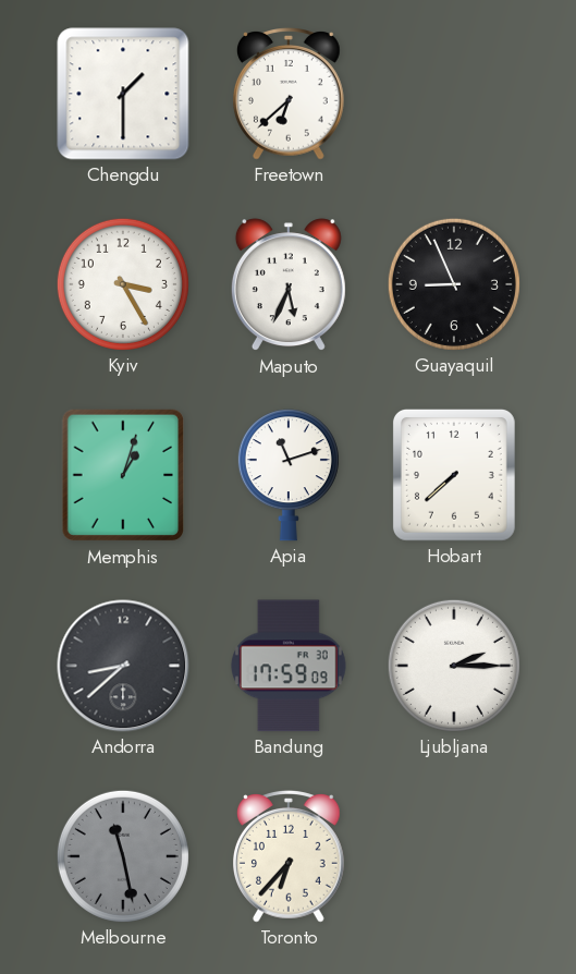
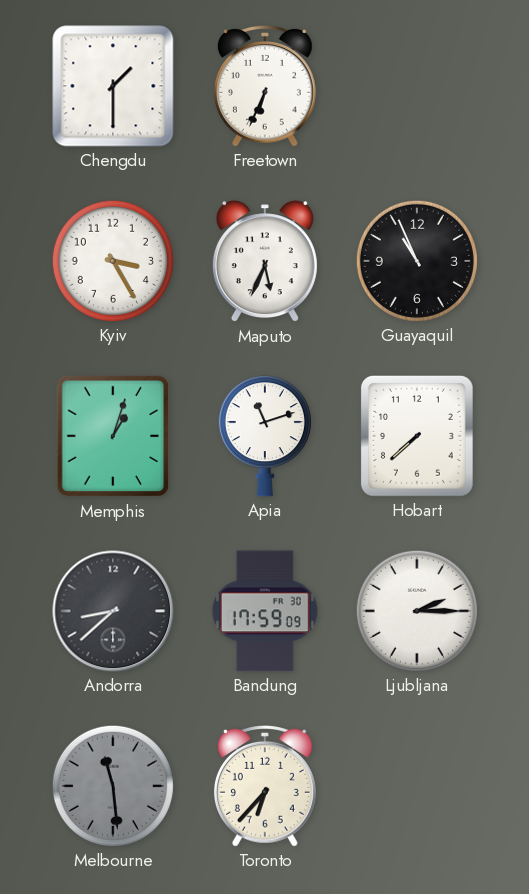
Freetown: 6:38 -> 6:34
Guayaquil: 8:56 -> 10:56
Melbourne: 11:28 -> 11:29
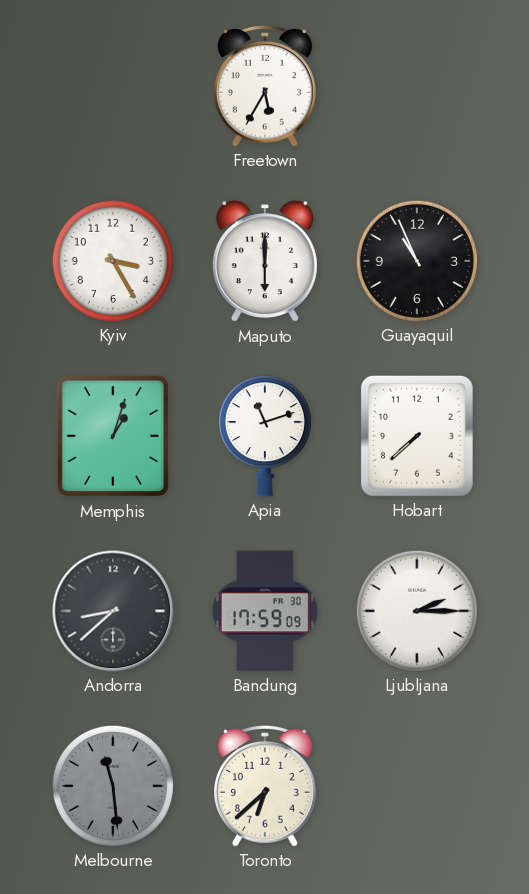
Chengdu: 1:30 -> none
Freetown: 6:34 -> 5:35
Maputo: 5:34 -> 6:00
Toronto: 6:37 -> 6:38
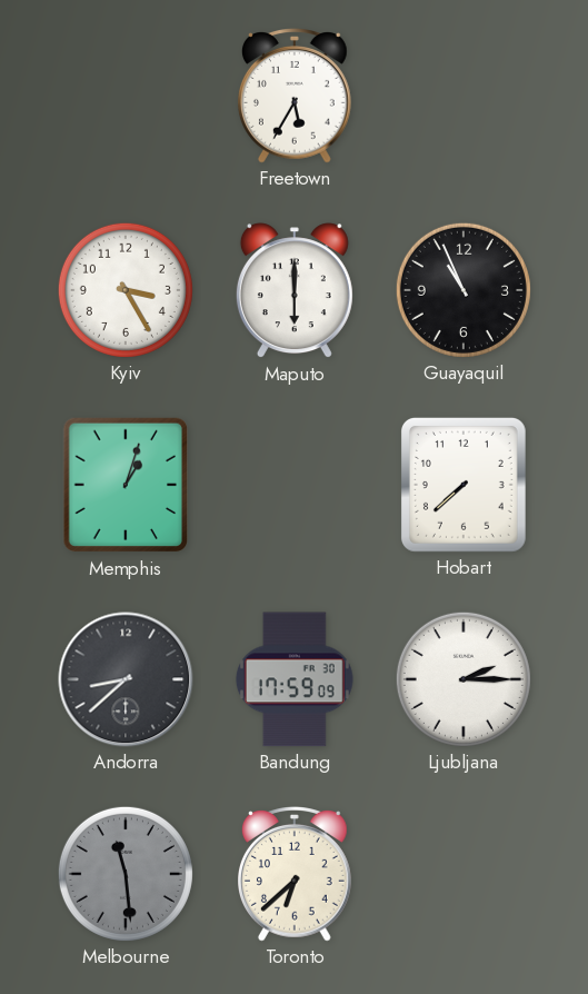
Apia: 11:12 -> none
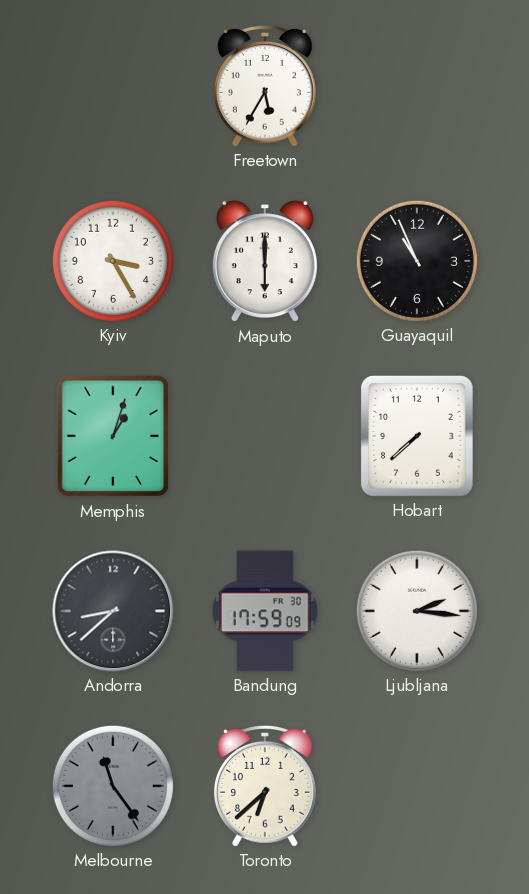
Ljubljana: 2:15 -> 2:16
Melbourne: 11:29 -> 11:24
